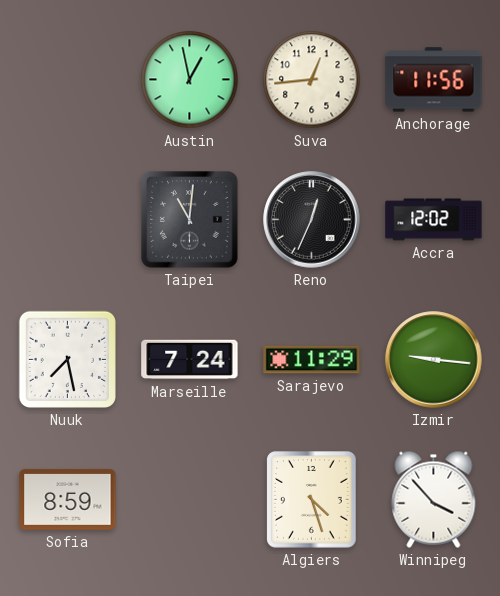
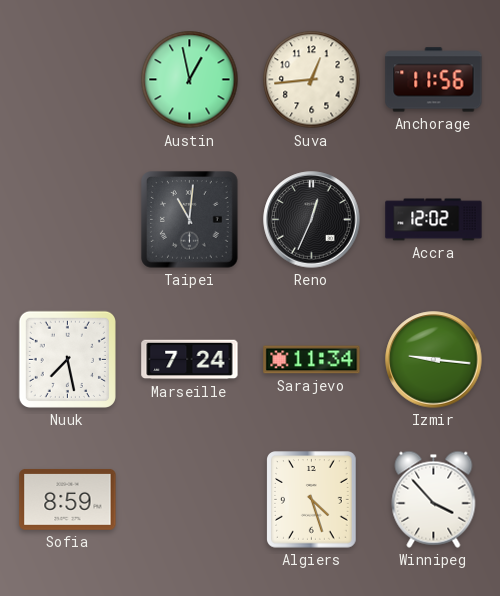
Sarajevo: 11:29 -> 11:34
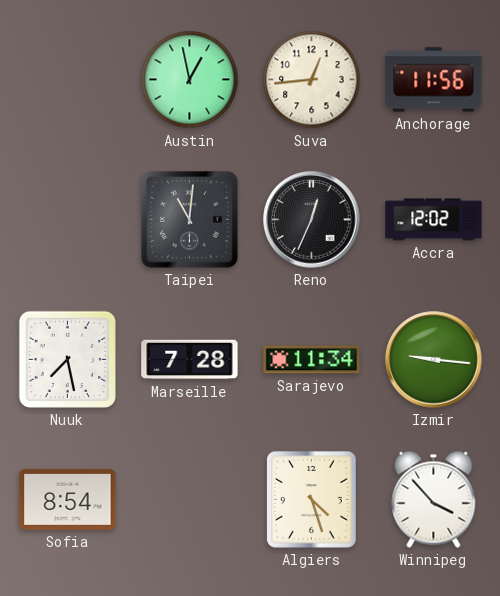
Marseille: 7:24 -> 7:28
Sofia: 8:59 -> 8:54
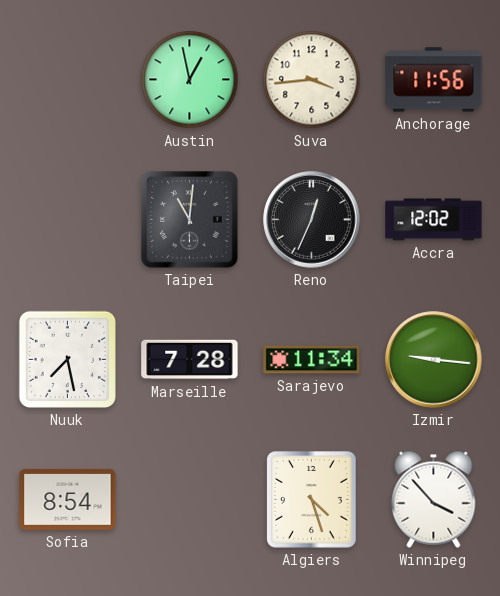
Suva: 12:44 -> 3:44
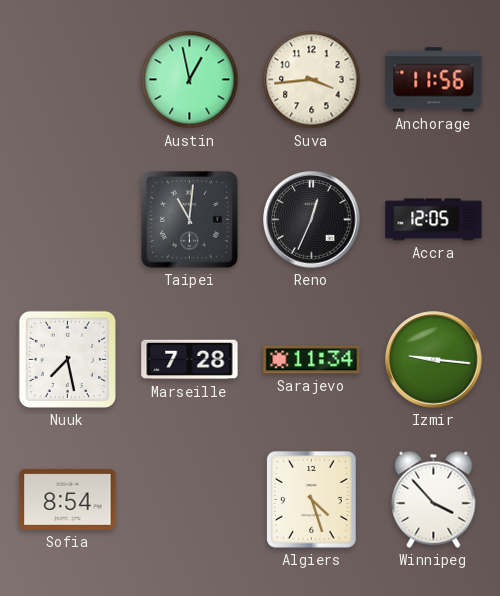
Accra: 12:02 -> 12:05
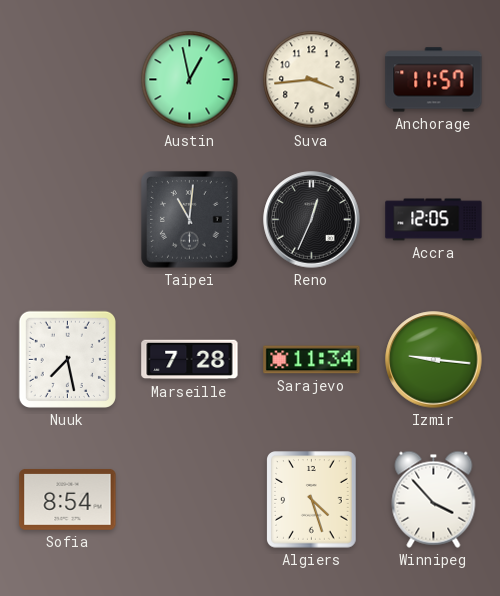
Anchorage: 11:56 -> 11:57
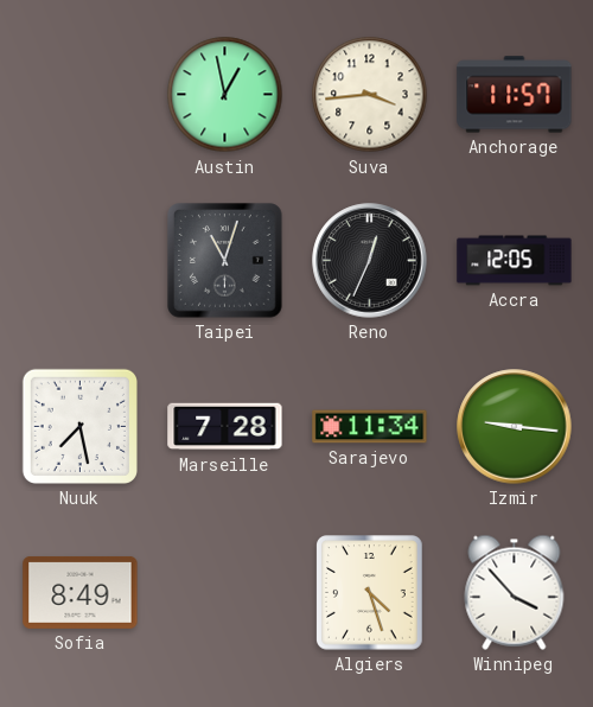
Taipei: 11:01 -> 11:03
Sofia: 8:54 -> 8:49
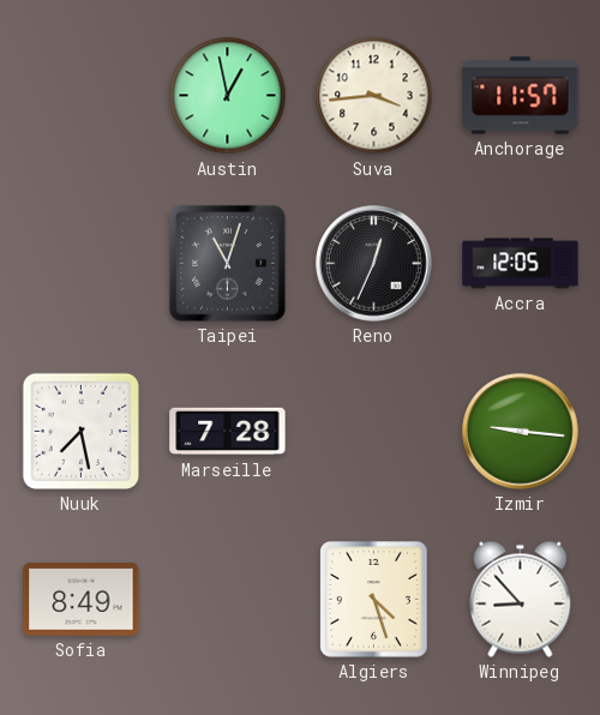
Sarajevo: 11:34 -> none
Winnipeg: 3:53 -> 8:53
